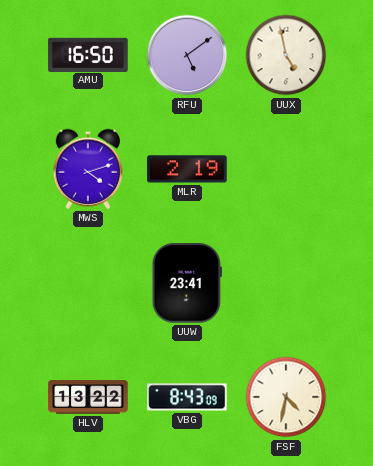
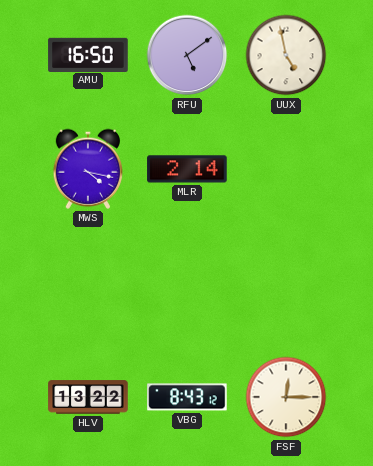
MWS: 4:12 -> 4:17
MLR: 2:19 -> 2:14
UUW: 23:41 -> none
VBG: 8:43:09 -> 8:43:12
FSF: 4:32 -> 12:15
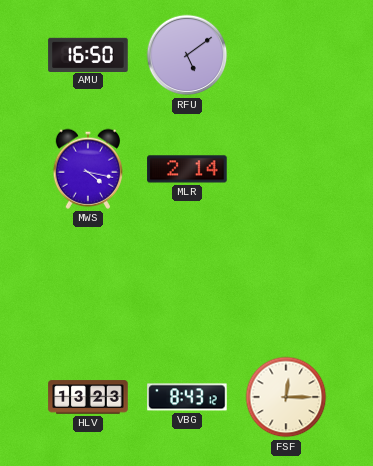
UUX: 4:58 -> none
HLV: 13:22 -> 13:23
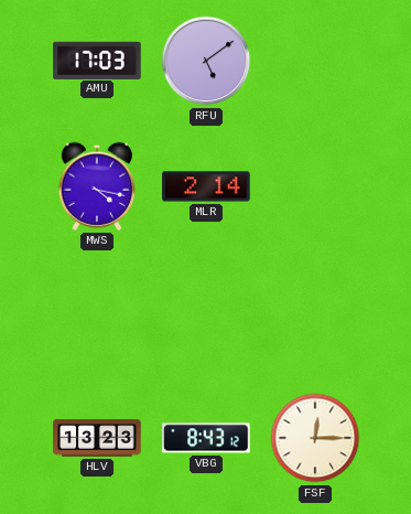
AMU: 16:50 -> 17:03
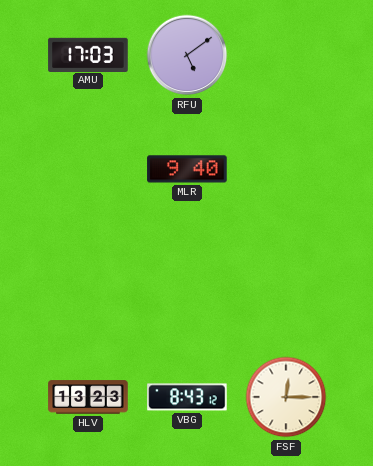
MWS: 4:17 -> none
MLR: 2:14 -> 9:40
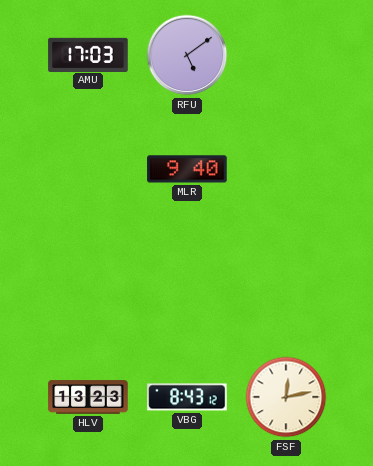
FSF: 12:15 -> 12:13
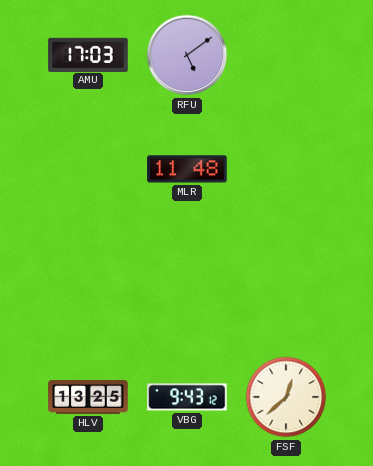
MLR: 9:40 -> 11:48
HLV: 13:23 -> 13:25
VBG: 8:43 -> 9:43
FSF: 12:13 -> 12:38
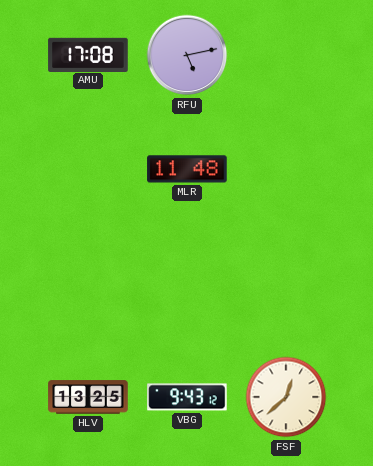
AMU: 17:03 -> 17:08
RFU: 5:09 -> 5:13
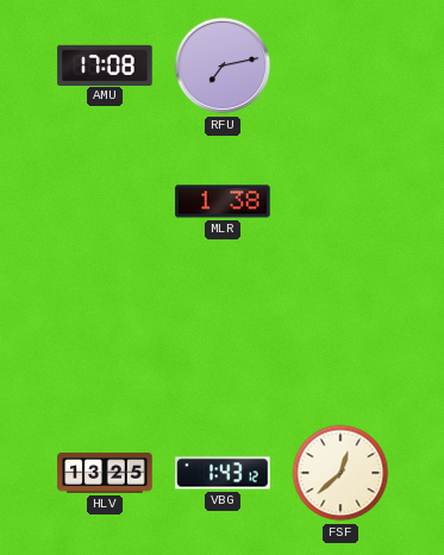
RFU: 5:13 -> 7:13
MLR: 11:48 -> 1:38
VBG: 9:43 -> 1:43
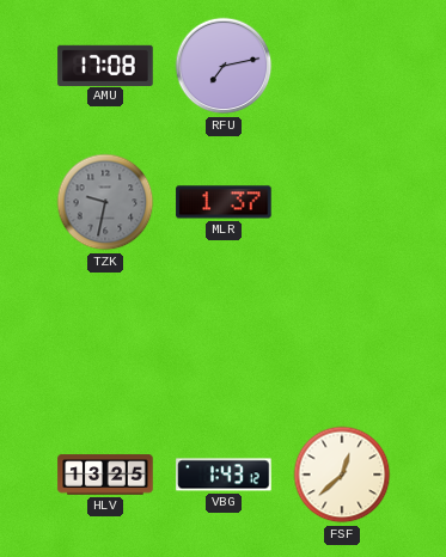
TZK: none -> 9:32
MLR: 1:38 -> 1:37
